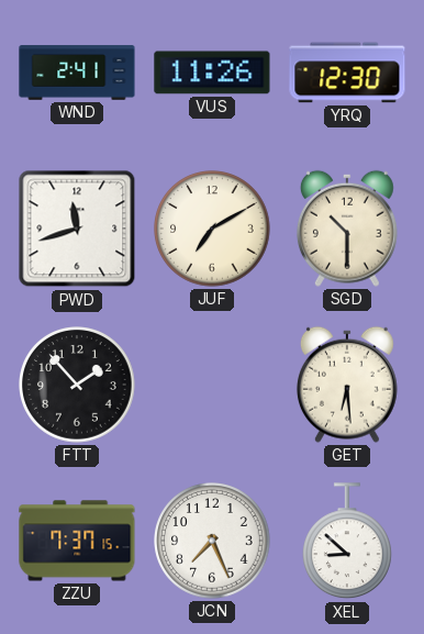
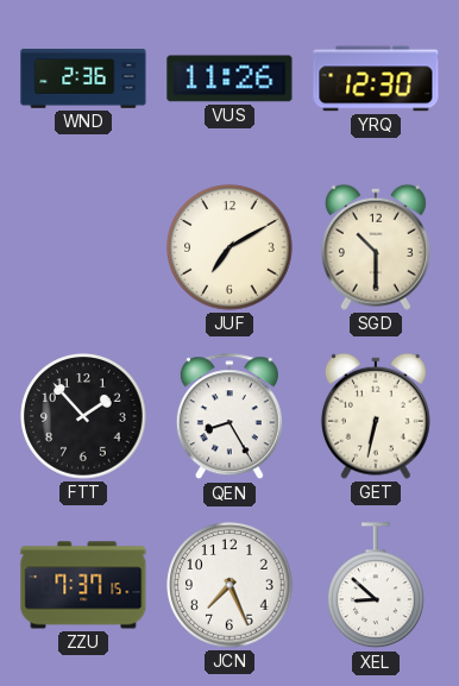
WND: 2:41 -> 2:36
PWD: 11:42 -> none
QEN: none -> 8:25
GET: 6:29 -> 6:32
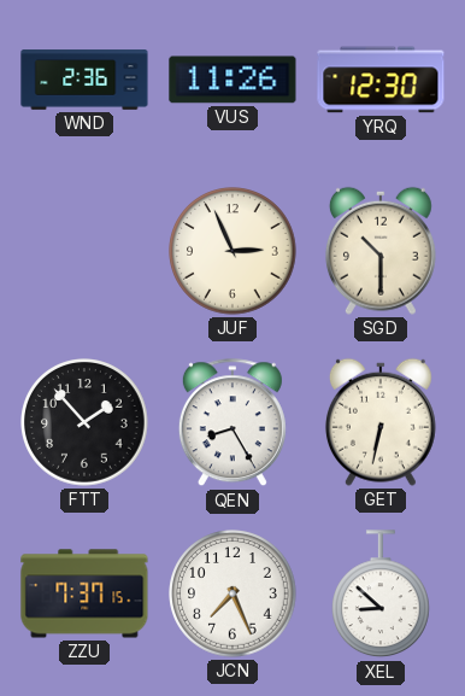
JUF: 7:10 -> 2:56
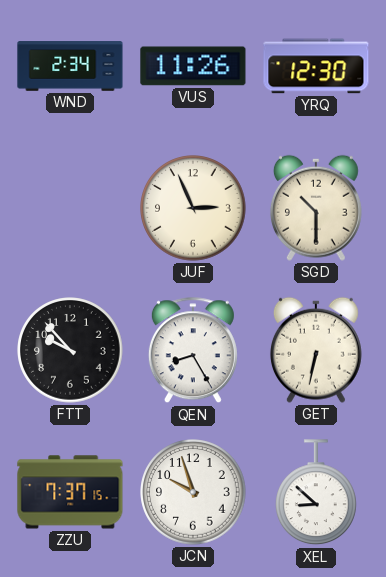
WND: 2:36 -> 2:34
FTT: 1:53 -> 9:53
JCN: 7:26 -> 9:57
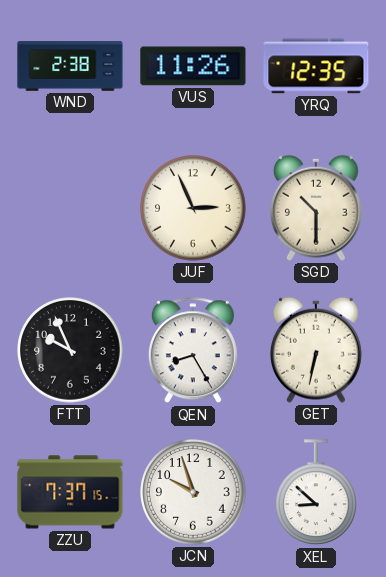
WND: 2:34 -> 2:38
YRQ: 12:30 -> 12:35
FTT: 9:53 -> 9:56
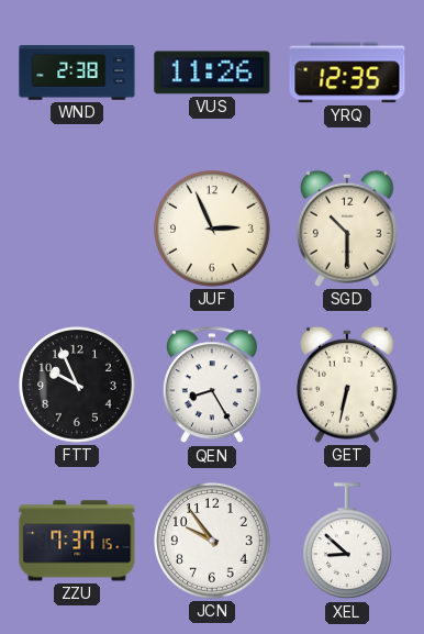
JCN: 9:57 -> 9:54
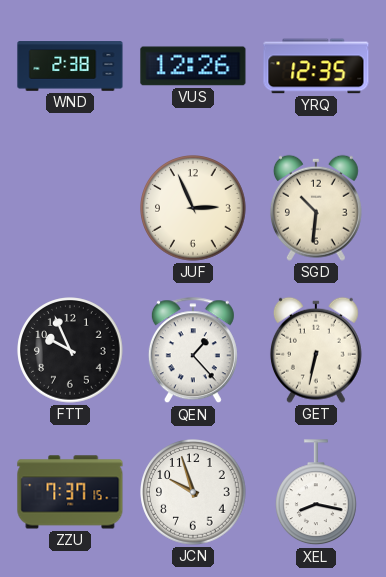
VUS: 11:26 -> 12:26
SGD: 10:30 -> 10:31
QEN: 8:25 -> 1:23
JCN: 9:54 -> 9:57
XEL: 8:52 -> 8:17
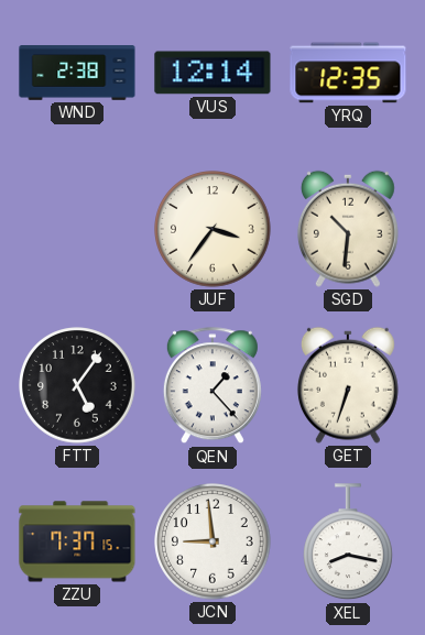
VUS: 12:26 -> 12:14
JUF: 2:56 -> 3:36
FTT: 9:56 -> 5:06
GET: 6:32 -> 6:33
JCN: 9:57 -> 8:59
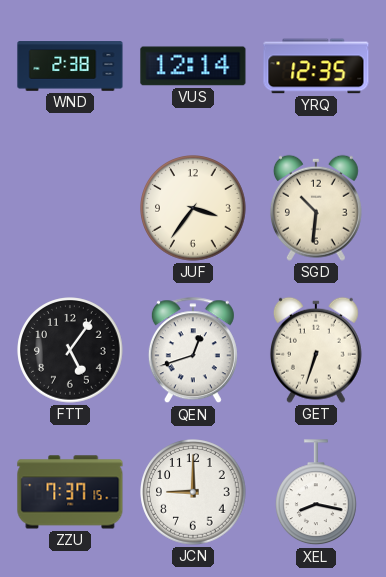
QEN: 1:23 -> 12:42
JCN: 8:59 -> 9:00
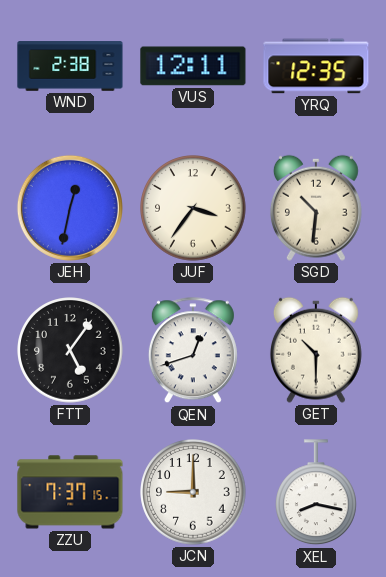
VUS: 12:14 -> 12:11
JEH: none -> 12:32
GET: 6:33 -> 10:30
